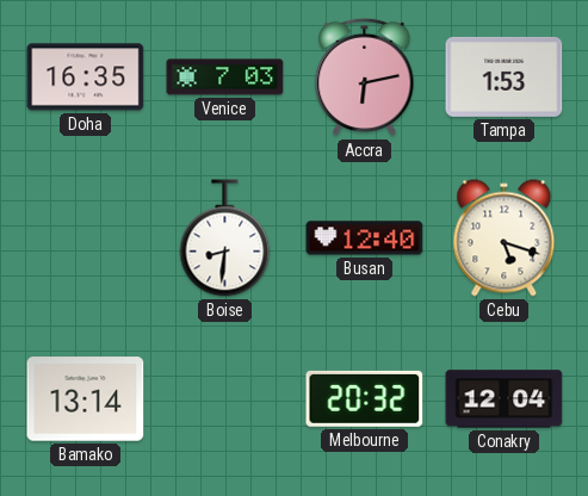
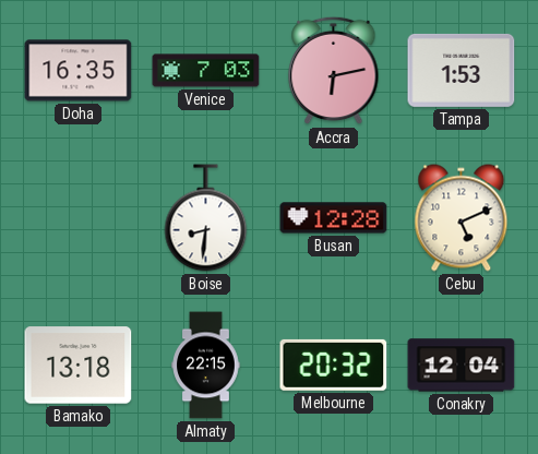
Busan: 12:40 -> 12:28
Cebu: 5:18 -> 5:11
Bamako: 13:14 -> 13:18
Almaty: none -> 22:15
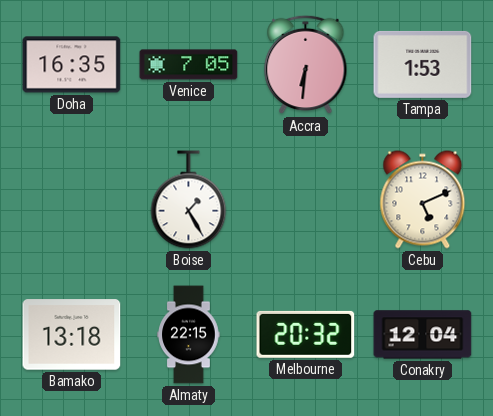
Venice: 7:03 -> 7:05
Accra: 6:13 -> 6:31
Boise: 8:31 -> 1:25
Busan: 12:28 -> none
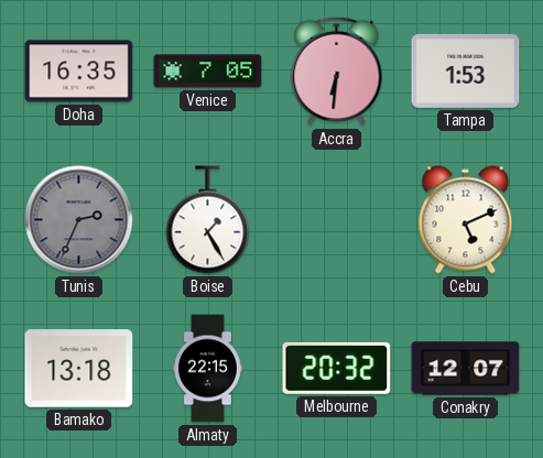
Tunis: none -> 2:34
Conakry: 12:04 -> 12:07
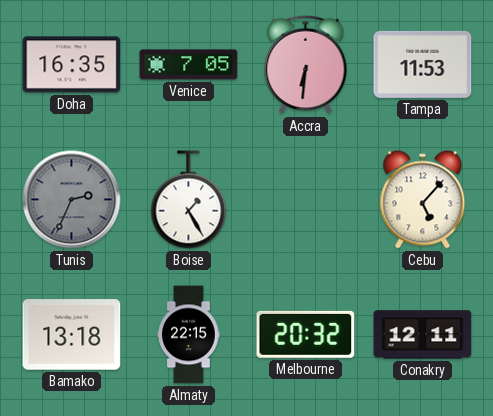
Tampa: 1:53 -> 11:53
Cebu: 5:11 -> 5:07
Conakry: 12:07 -> 12:11
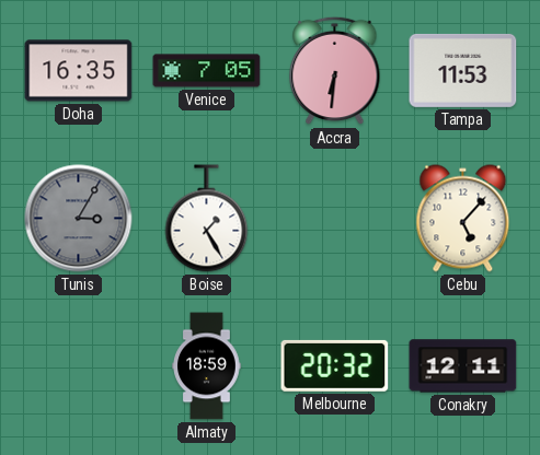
Tunis: 2:34 -> 3:05
Bamako: 13:18 -> none
Almaty: 22:15 -> 18:59
